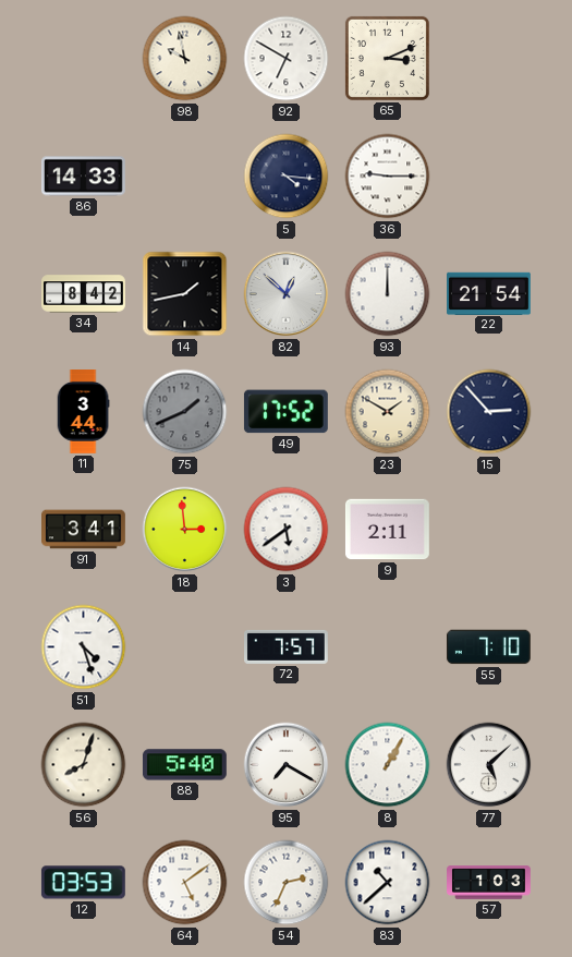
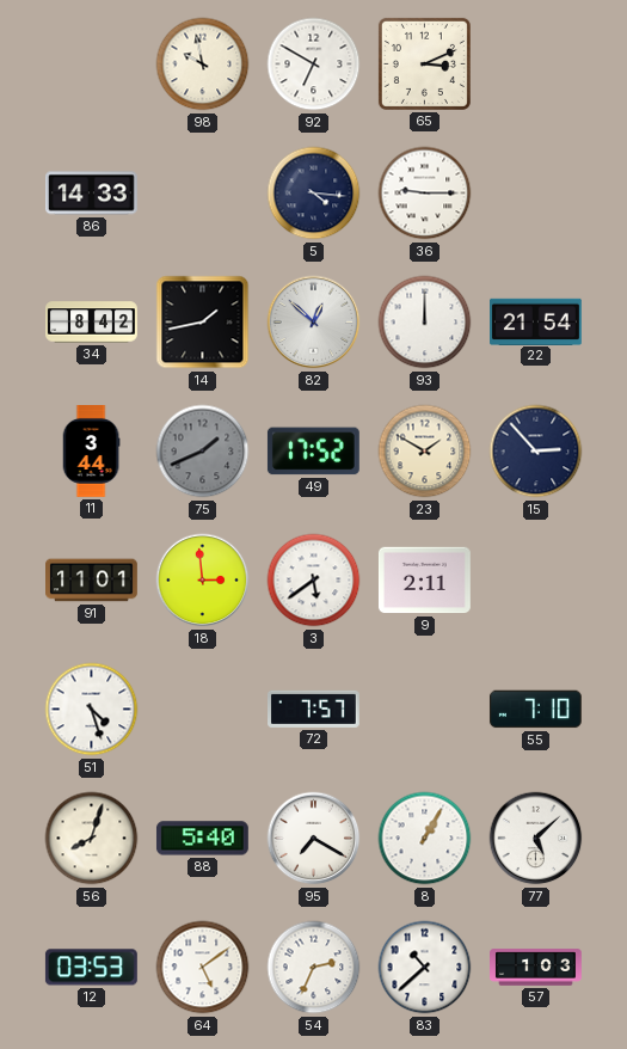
91: 3:41 -> 11:01
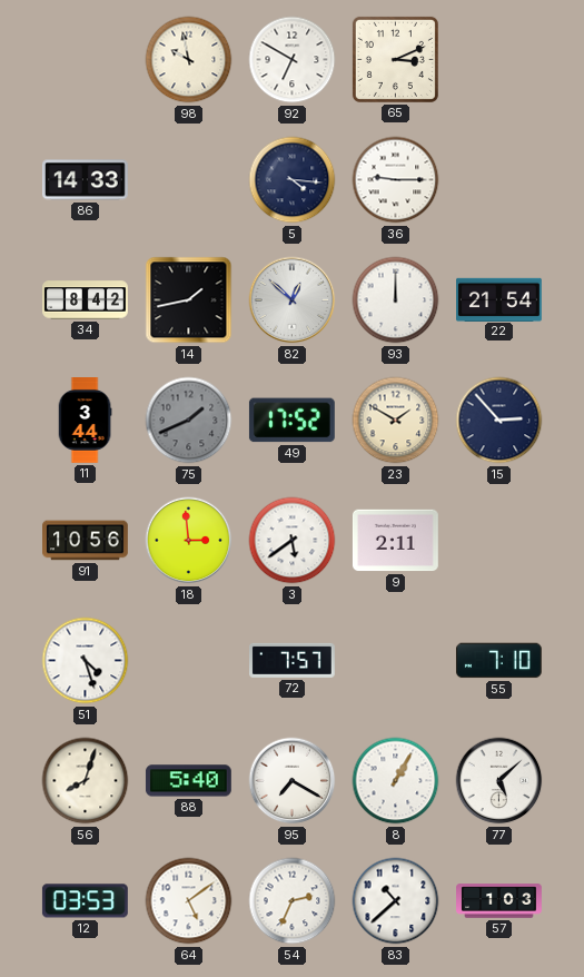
91: 11:01 -> 10:56
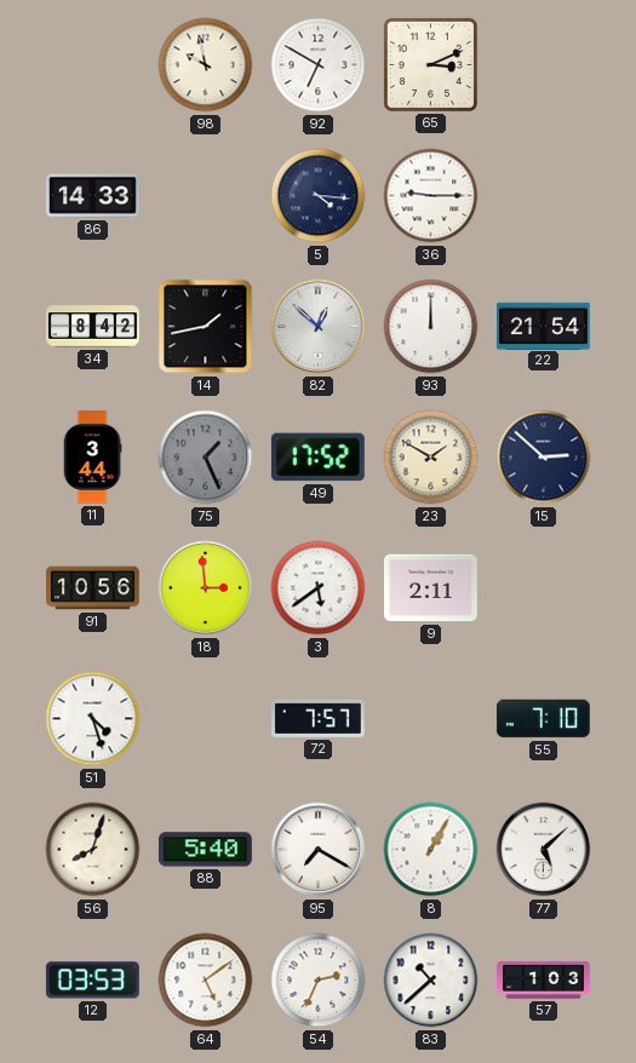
75: 1:41 -> 1:26
15: 2:53 -> 2:52
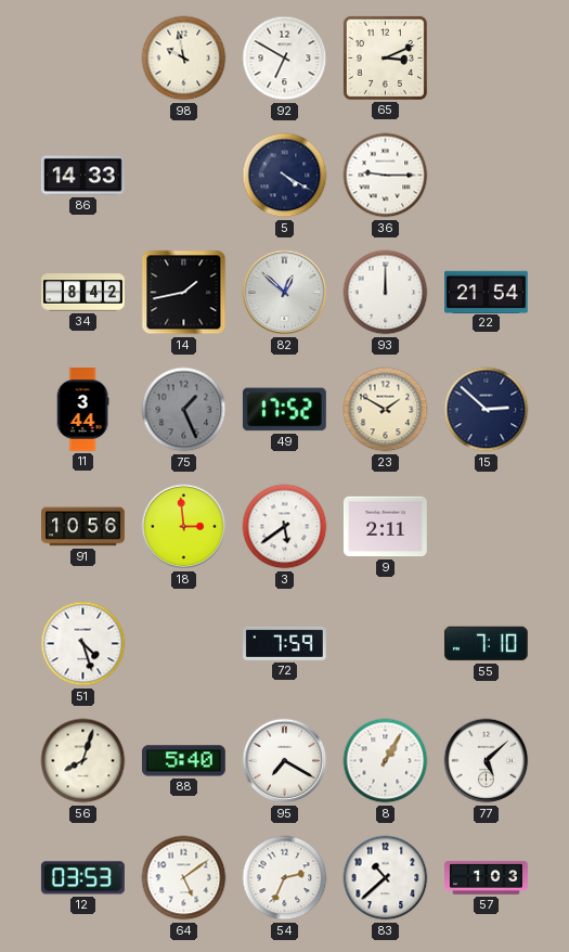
5: 4:16 -> 4:20
72: 7:57 -> 7:59
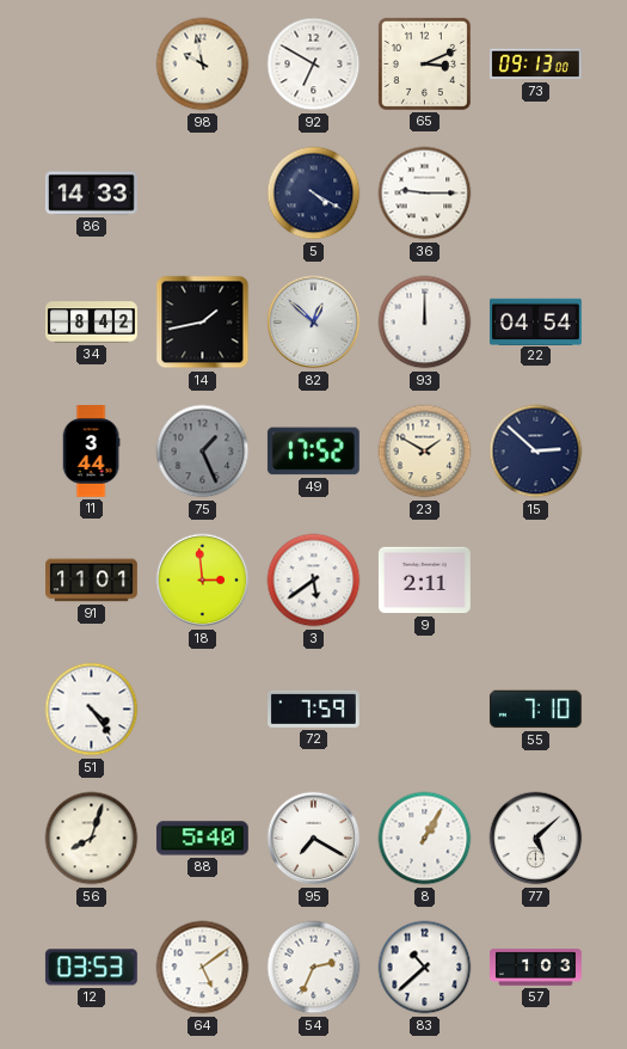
73: none -> 09:13
22: 21:54 -> 04:54
91: 10:56 -> 11:01
51: 4:27 -> 4:24
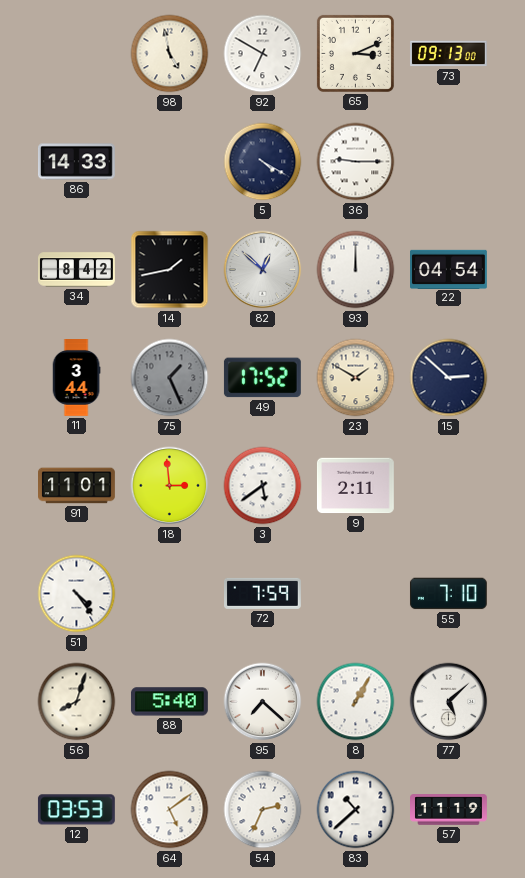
98: 9:58 -> 4:58
95: 7:20 -> 7:22
57: 1:03 -> 11:19
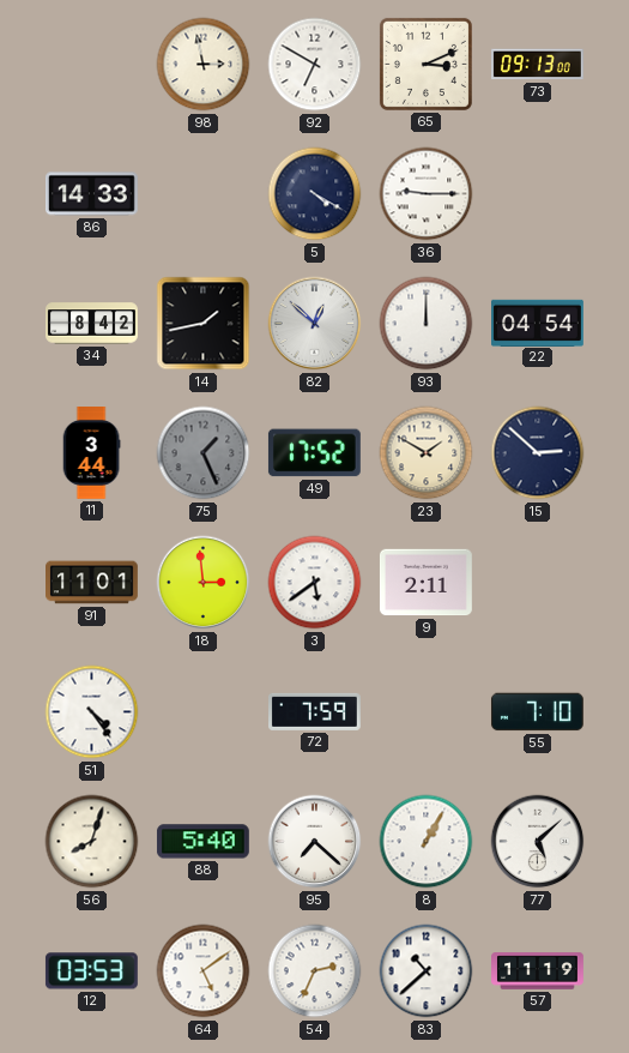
98: 4:58 -> 2:58
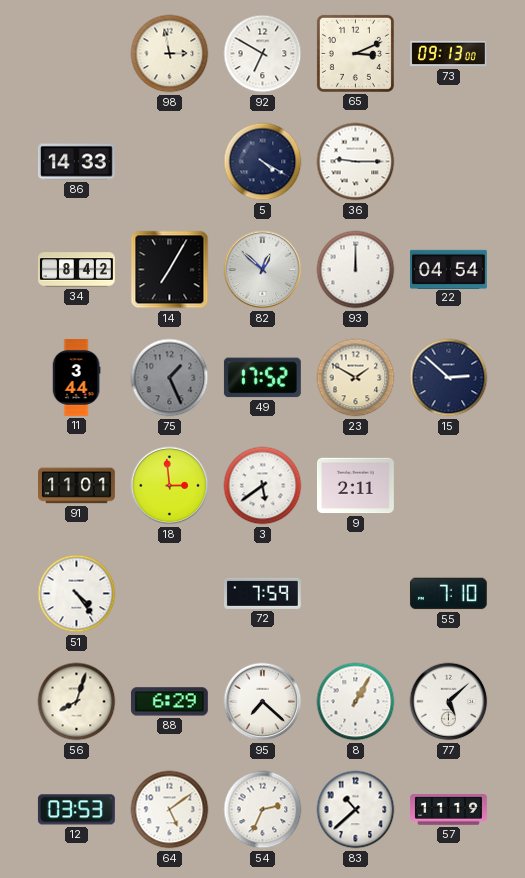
14: 1:43 -> 7:05
88: 5:40 -> 6:29
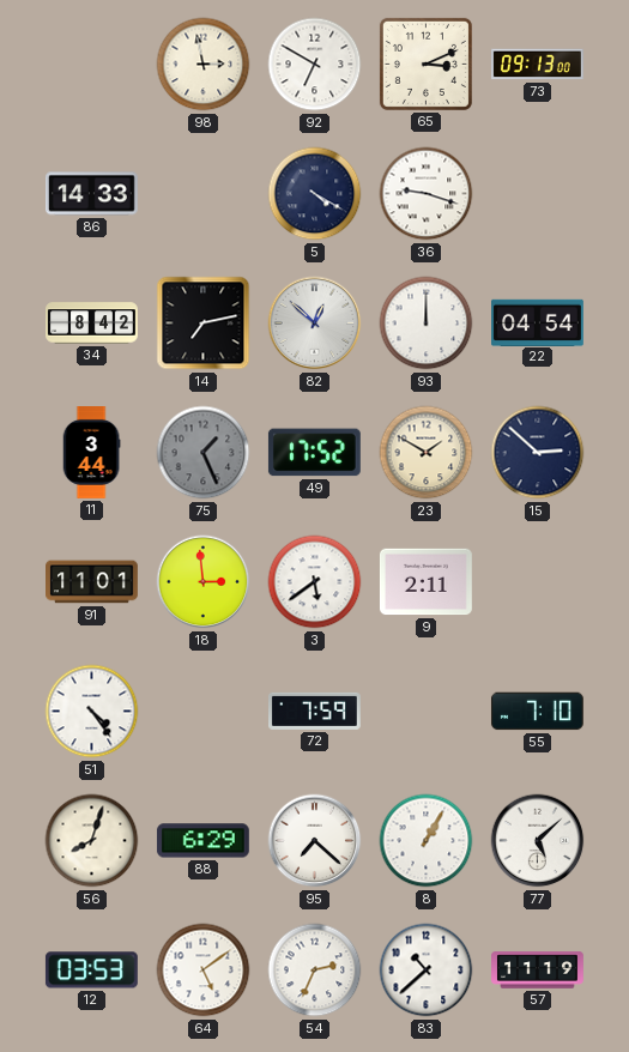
36: 9:15 -> 9:18
14: 7:05 -> 7:13
